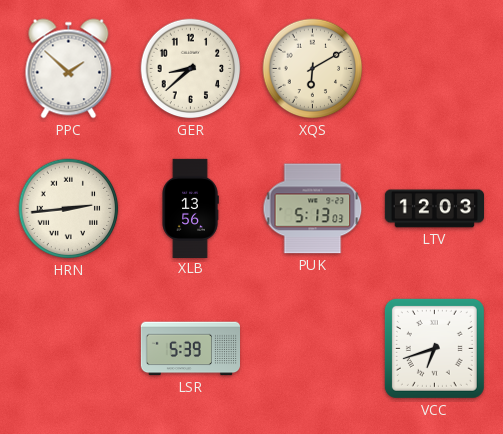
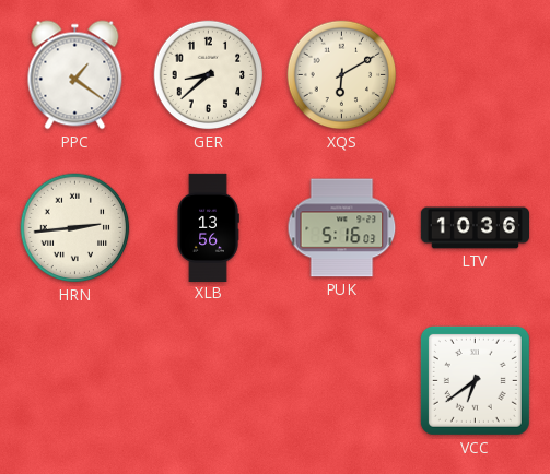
PPC: 1:52 -> 1:21
PUK: 5:13 -> 5:16
LTV: 12:03 -> 10:36
LSR: 5:39 -> none
VCC: 6:42 -> 6:39
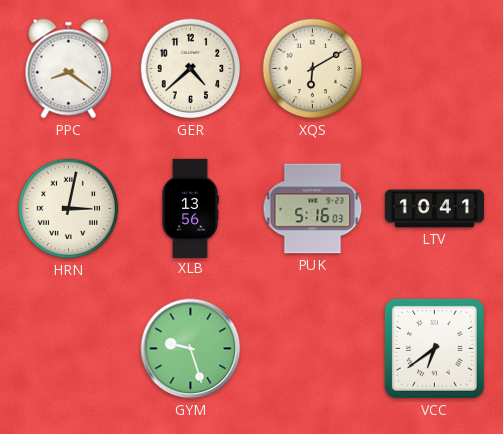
PPC: 1:21 -> 8:21
GER: 8:38 -> 4:38
HRN: 2:44 -> 3:02
LTV: 10:36 -> 10:41
GYM: none -> 9:27
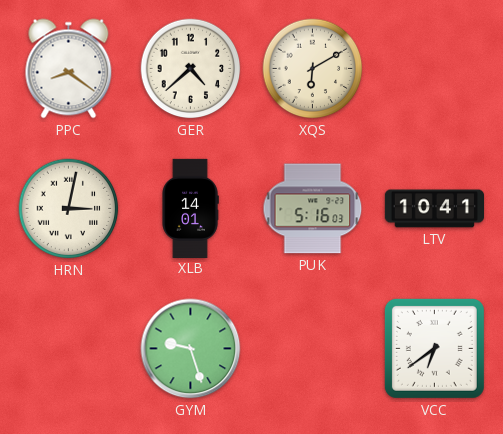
XLB: 13:56 -> 14:01
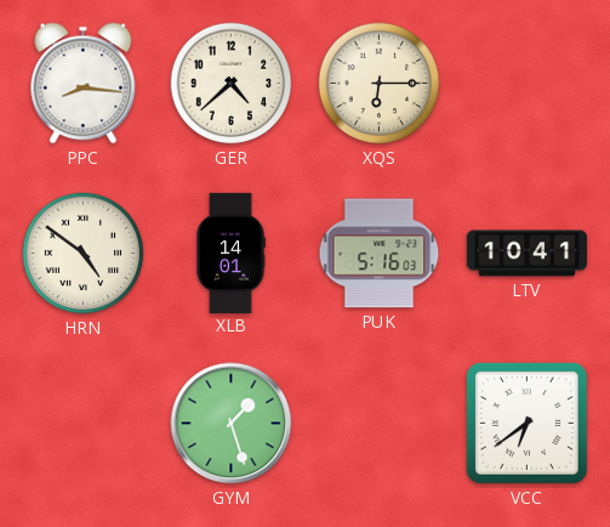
PPC: 8:21 -> 8:16
XQS: 6:10 -> 6:15
HRN: 3:02 -> 4:51
GYM: 9:27 -> 1:27
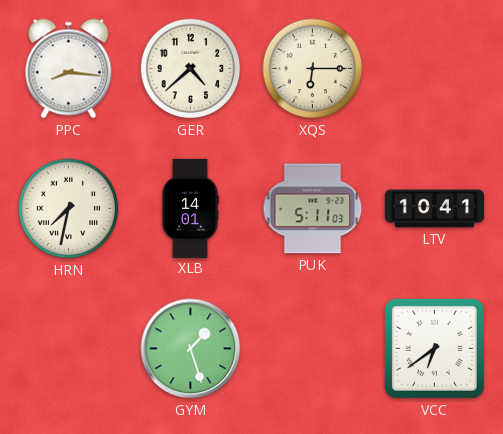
HRN: 4:51 -> 7:32
PUK: 5:16 -> 5:11
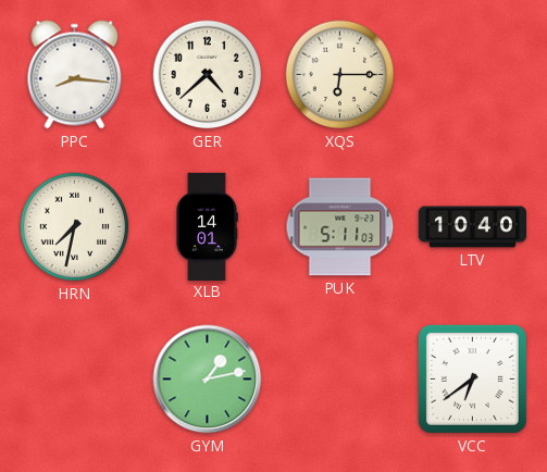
LTV: 10:41 -> 10:40
GYM: 1:27 -> 1:13
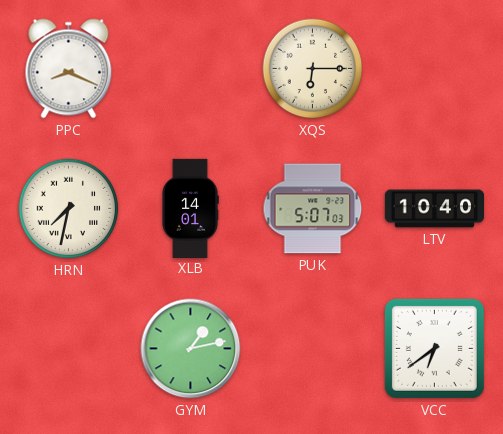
PPC: 8:16 -> 8:19
GER: 4:38 -> none
PUK: 5:11 -> 5:07
